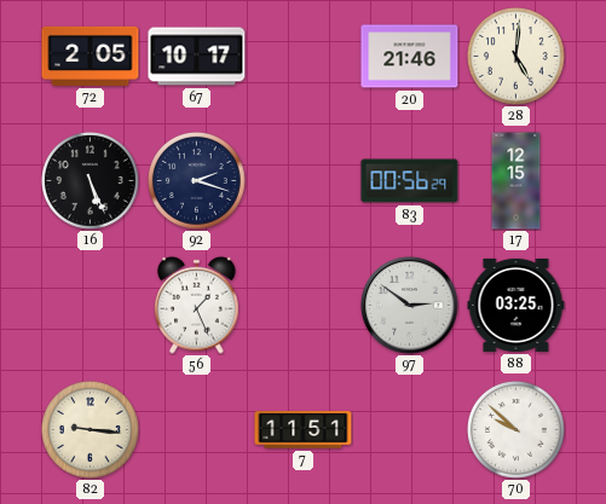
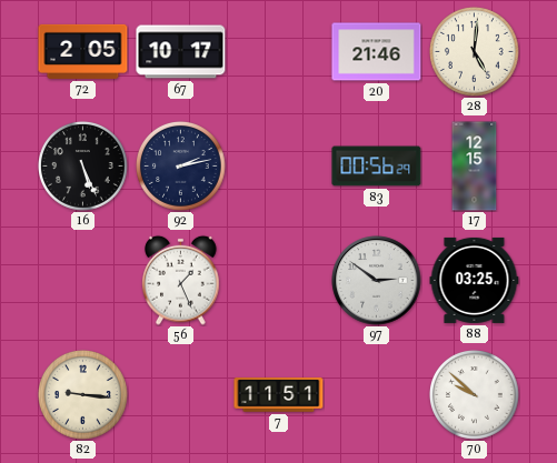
92: 2:18 -> 2:13
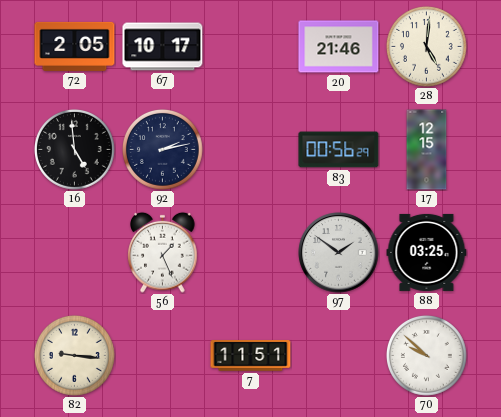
16: 5:26 -> 4:59
97: 2:51 -> 1:51
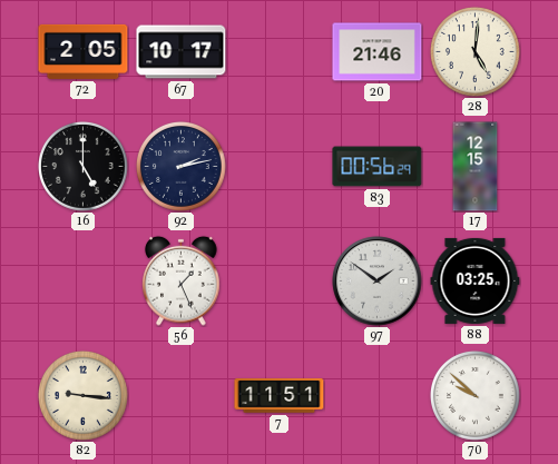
16: 4:59 -> 5:00
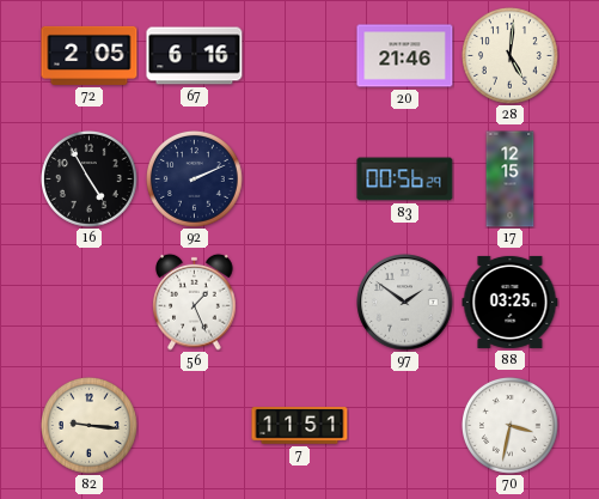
67: 10:17 -> 6:16
16: 5:00 -> 4:55
92: 2:13 -> 2:11
70: 9:52 -> 3:32
